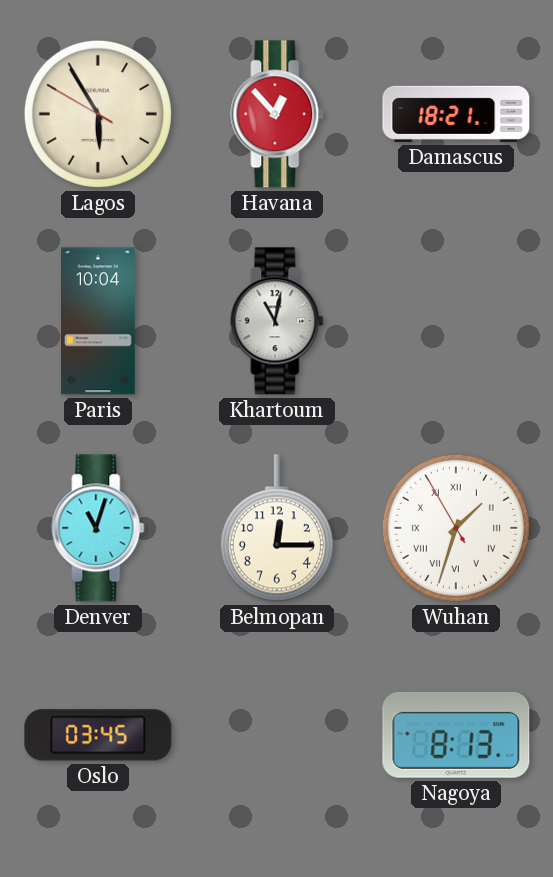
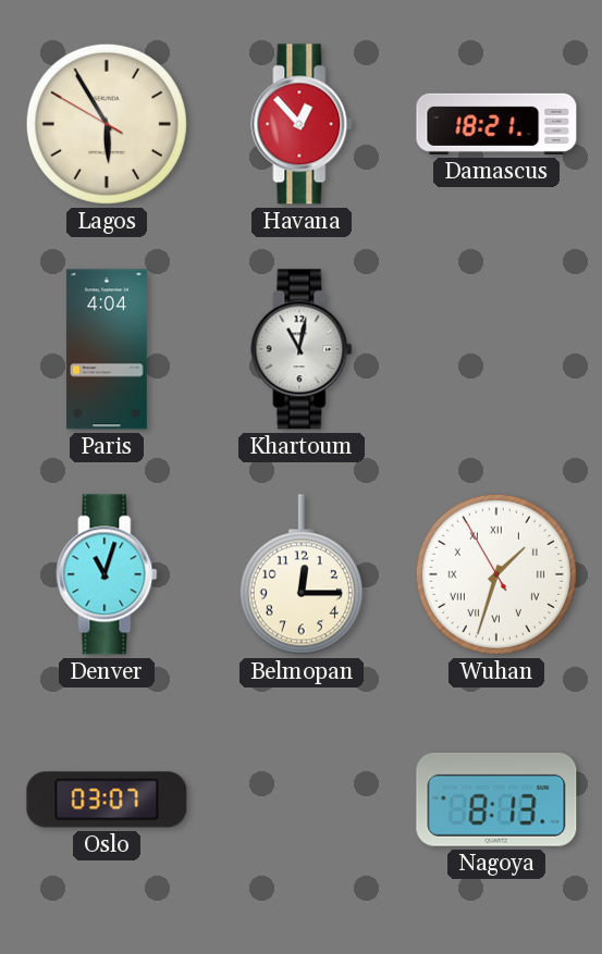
Paris: 10:04 -> 4:04
Oslo: 03:45 -> 03:07
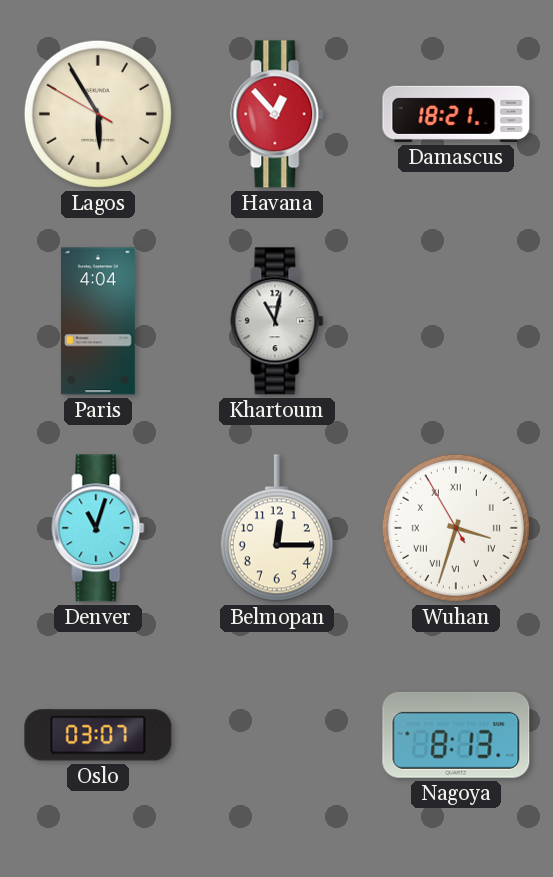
Wuhan: 1:32 -> 3:32
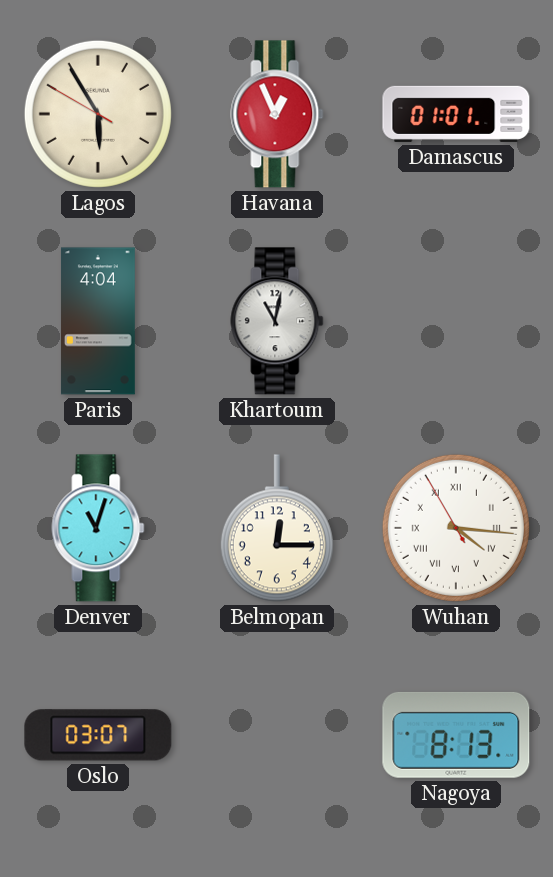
Havana: 12:53 -> 12:56
Damascus: 18:21 -> 01:01
Wuhan: 3:32 -> 4:15
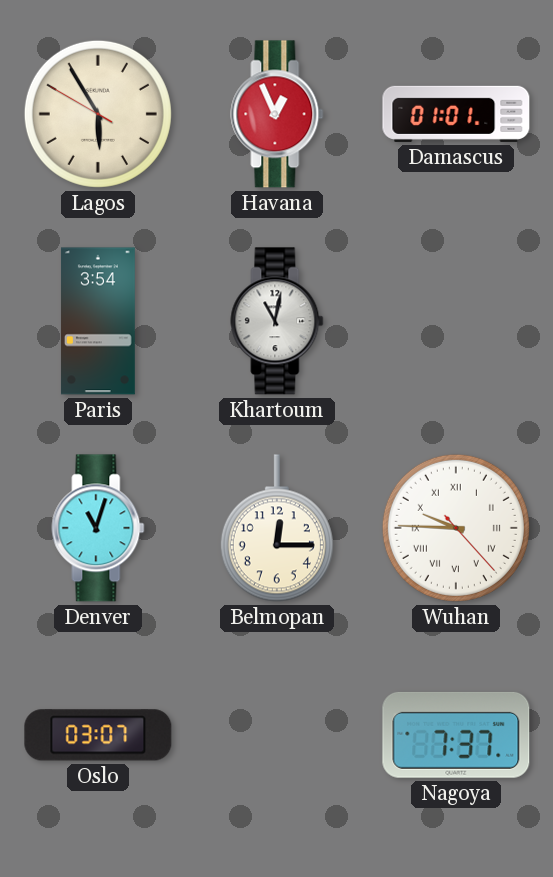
Paris: 4:04 -> 3:54
Wuhan: 4:15 -> 9:45
Nagoya: 8:13 -> 7:37
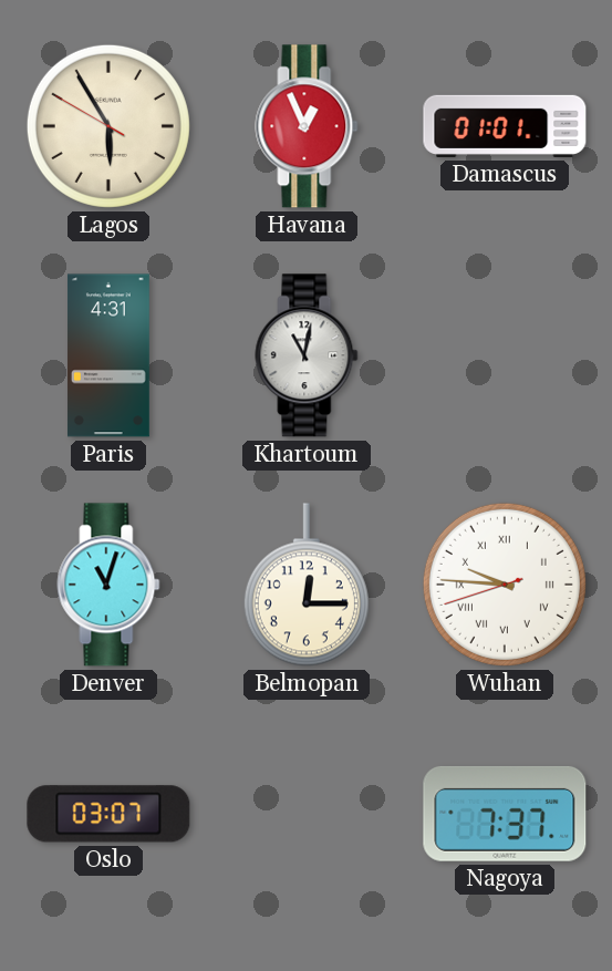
Paris: 3:54 -> 4:31
Wuhan: 9:45:23 -> 9:45:42
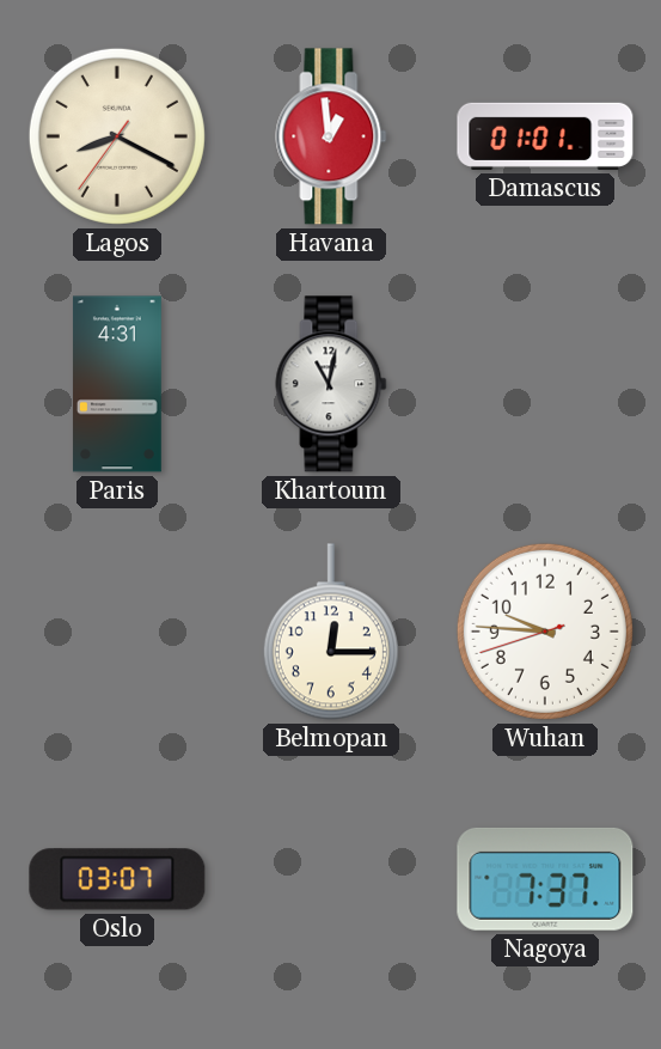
Lagos: 5:54 -> 8:19
Havana: 12:56 -> 12:59
Denver: 11:03 -> none
Wuhan numerals: Roman -> Arabic
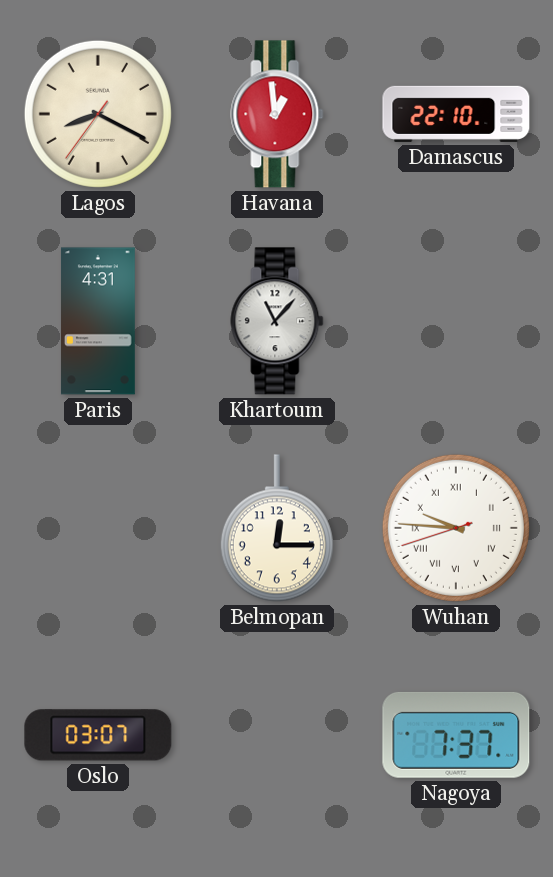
Damascus: 01:01 -> 22:10
Khartoum: 11:02 -> 11:07
Wuhan numerals: Arabic -> Roman
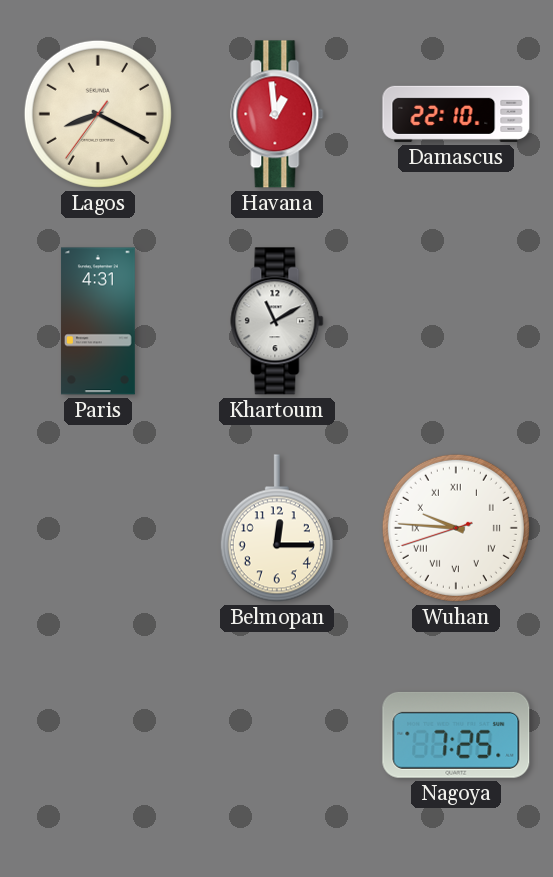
Khartoum: 11:07 -> 11:10
Oslo: 03:07 -> none
Nagoya: 7:37 -> 7:25
